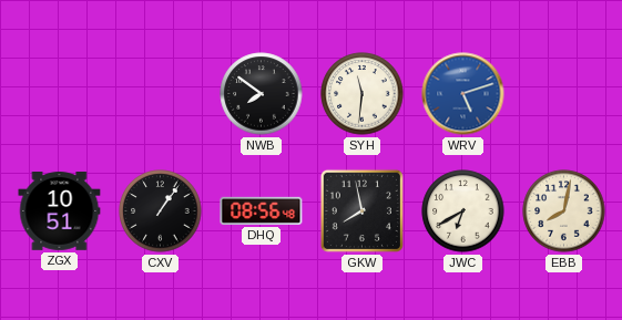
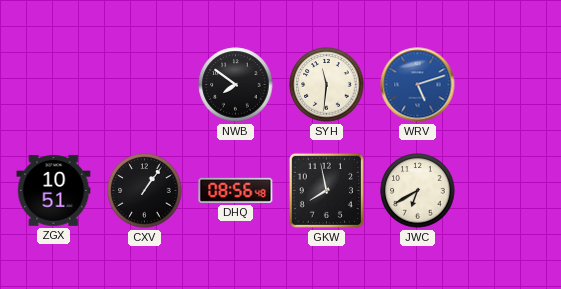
EBB: 8:02 -> none
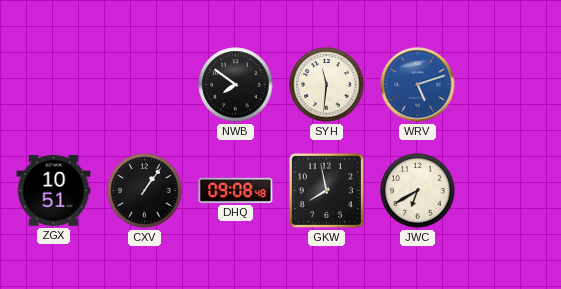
DHQ: 08:56 -> 09:08
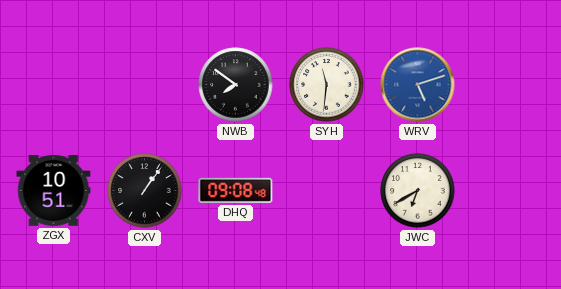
GKW: 7:58 -> none
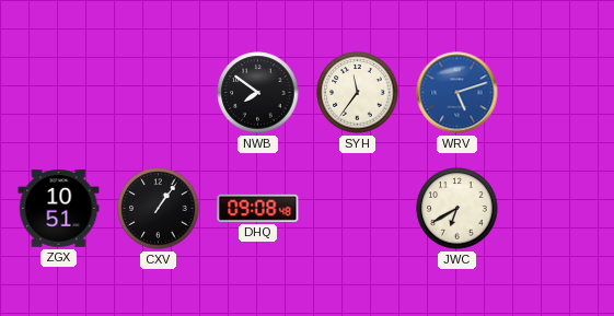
SYH: 11:31 -> 11:36
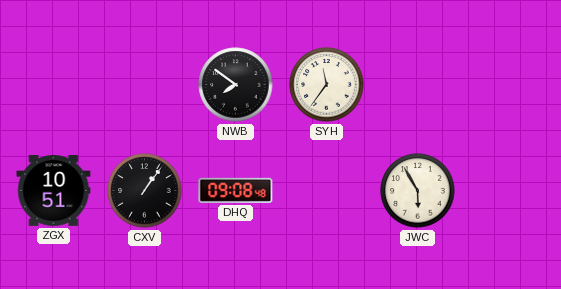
WRV: 5:12 -> none
JWC: 6:40 -> 5:55
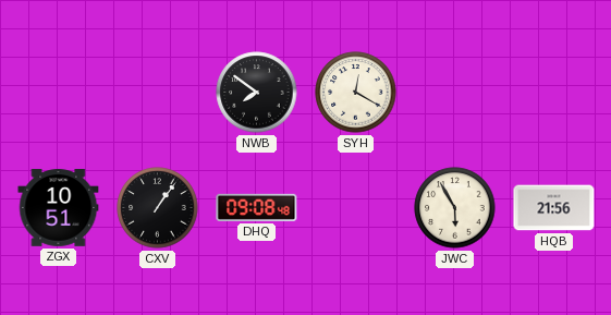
SYH: 11:36 -> 12:20
HQB: none -> 21:56
